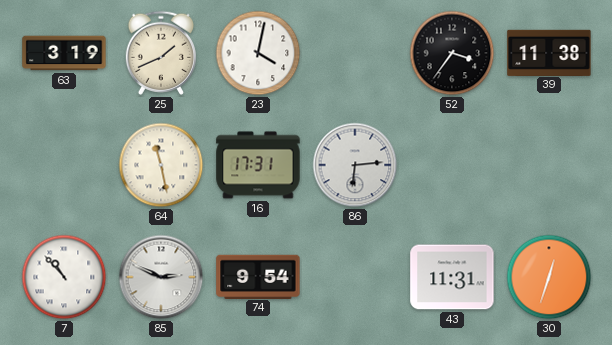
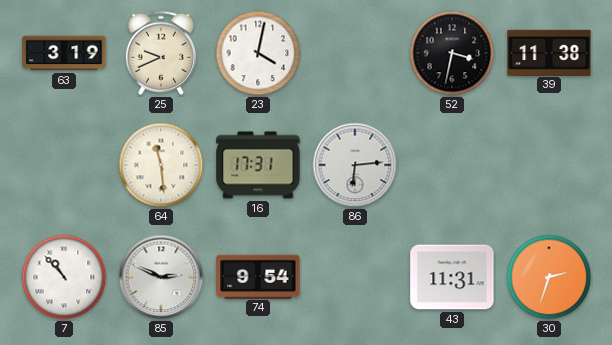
25: 1:41 -> 9:41
52: 3:36 -> 3:32
64: 11:28 -> 11:29
30: 12:33 -> 2:33
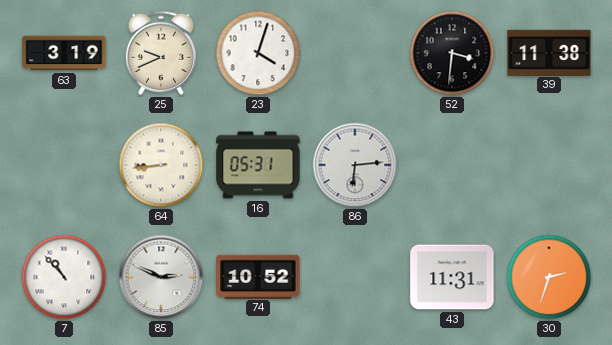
23: 4:02 -> 4:03
52: 3:32 -> 3:31
64: 11:29 -> 8:44
16: 17:31 -> 05:31
74: 9:54 -> 10:52
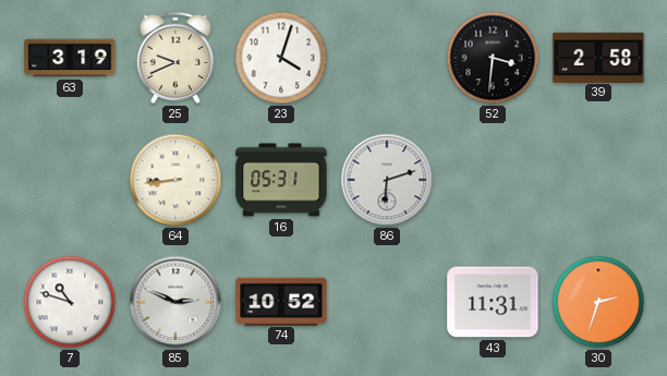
39: 11:38 -> 2:58
86: 6:14 -> 6:12
7: 10:53 -> 10:48
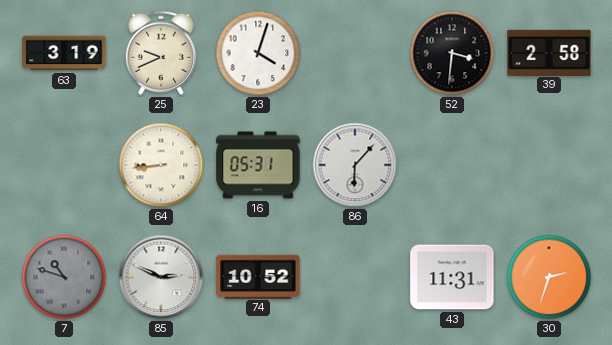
86: 6:12 -> 6:07
7 dial: white -> grey
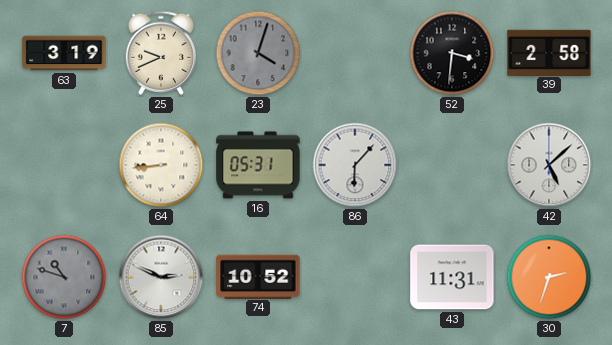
23 dial: white -> grey
42: none -> 5:08
